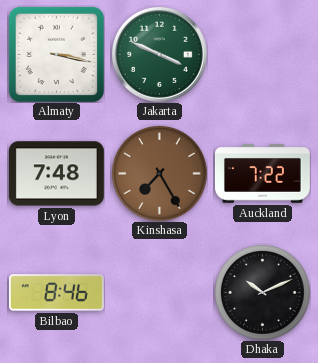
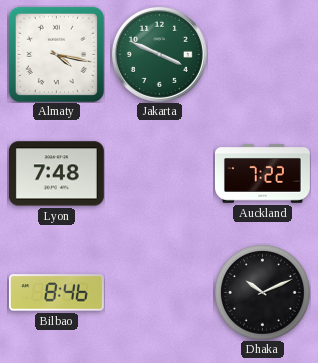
Almaty: 3:17 -> 4:17
Kinshasa: 7:25 -> none
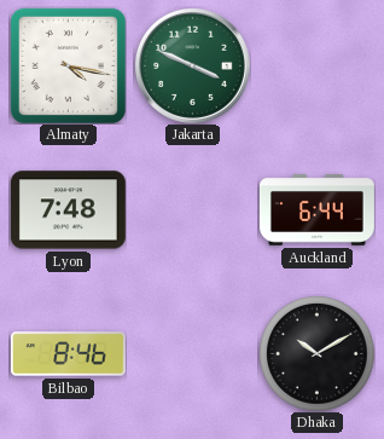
Auckland: 7:22 -> 6:44
Dhaka: 10:11 -> 10:10
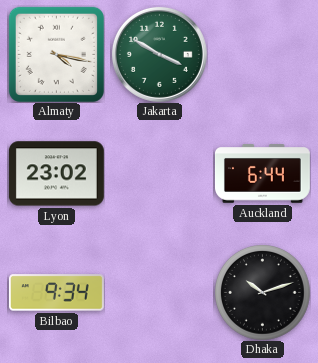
Jakarta: 3:49 -> 3:50
Lyon: 7:48 -> 23:02
Bilbao: 8:46 -> 9:34
Dhaka: 10:10 -> 10:12
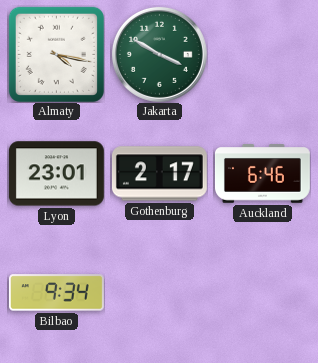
Lyon: 23:02 -> 23:01
Gothenburg: none -> 2:17
Auckland: 6:44 -> 6:46
Dhaka: 10:12 -> none
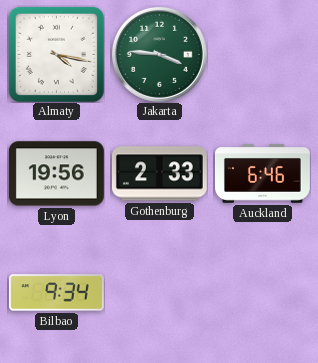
Jakarta: 3:50 -> 3:46
Lyon: 23:01 -> 19:56
Gothenburg: 2:17 -> 2:33
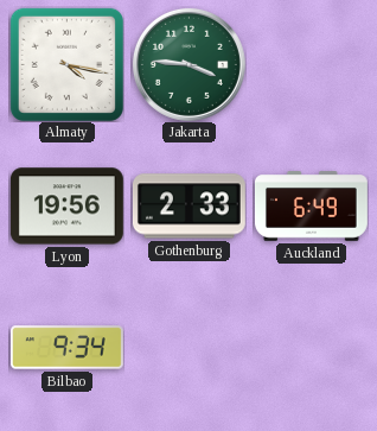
Auckland: 6:46 -> 6:49
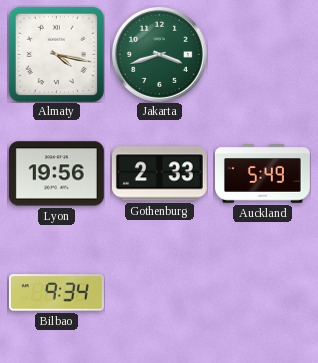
Jakarta: 3:46 -> 3:42
Auckland: 6:49 -> 5:49
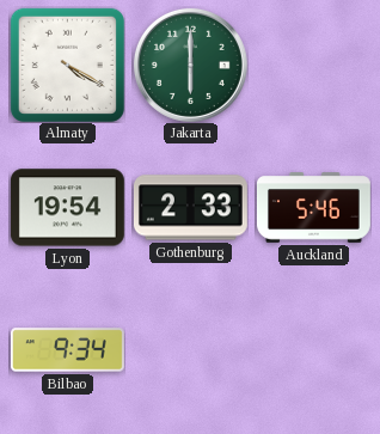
Almaty: 4:17 -> 4:20
Jakarta: 3:42 -> 6:00
Lyon: 19:56 -> 19:54
Auckland: 5:49 -> 5:46
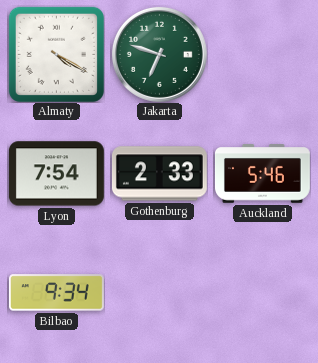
Jakarta: 6:00 -> 6:48
Lyon: 19:54 -> 7:54
